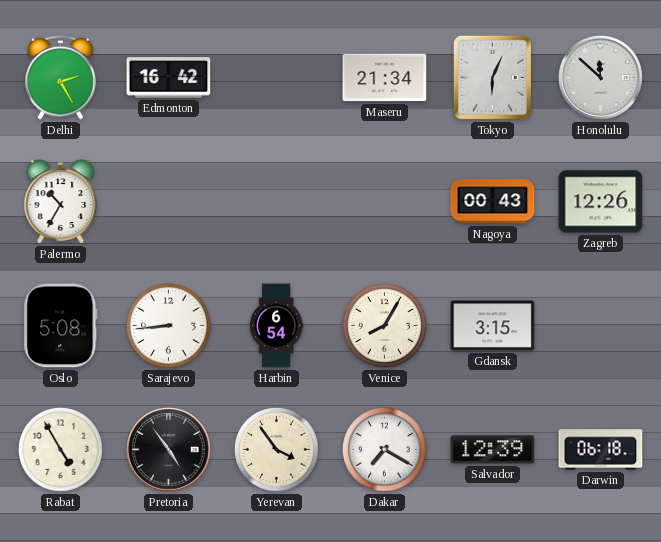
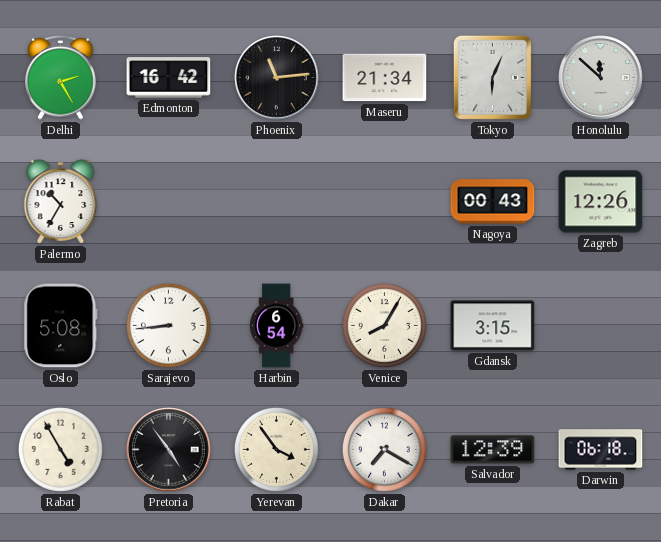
Phoenix: none -> 11:14
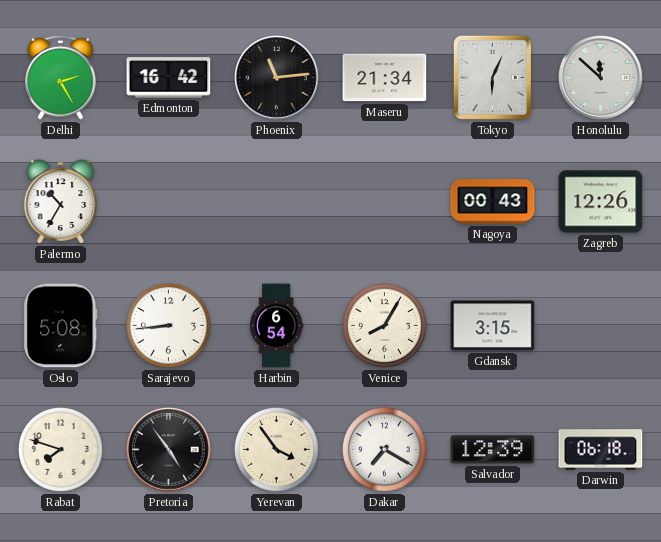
Rabat: 4:55 -> 7:48
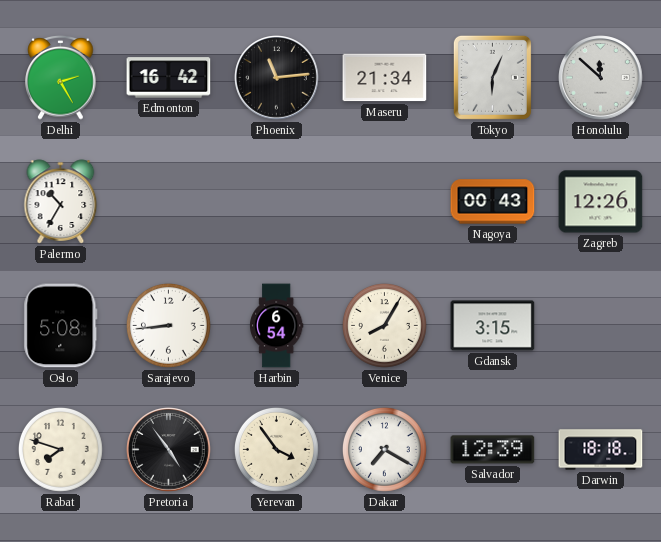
Darwin: 06:18 -> 18:18
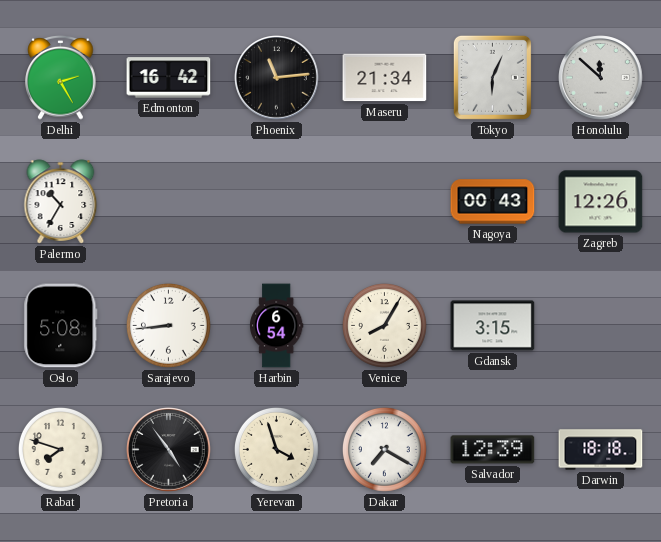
Yerevan: 3:54 -> 3:57
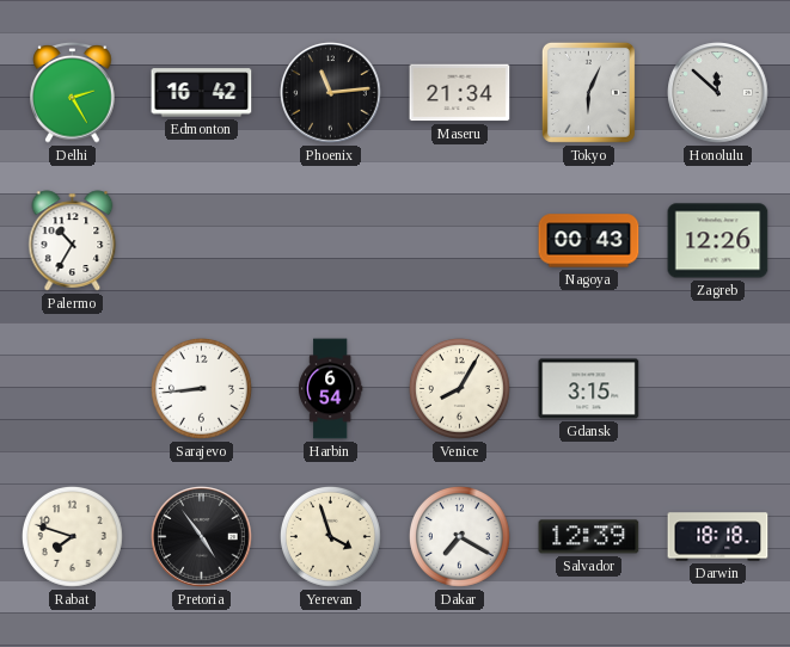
Oslo: 5:08 -> none
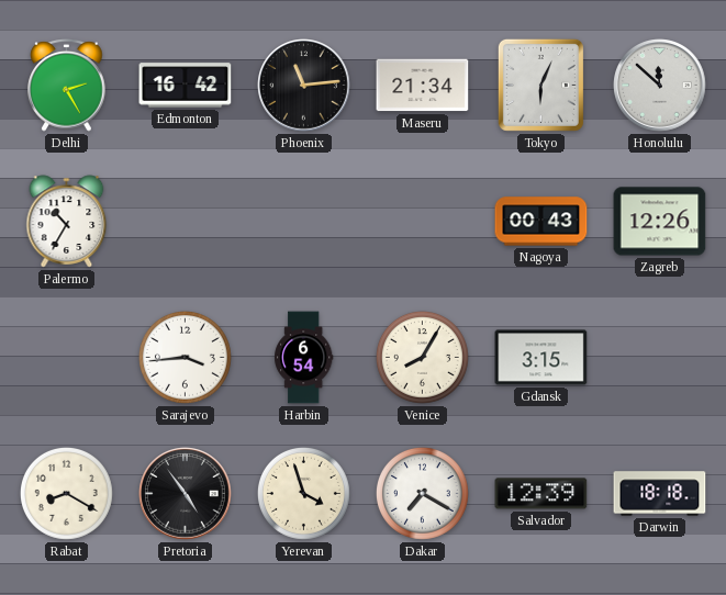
Sarajevo: 8:44 -> 3:44
Rabat: 7:48 -> 8:20
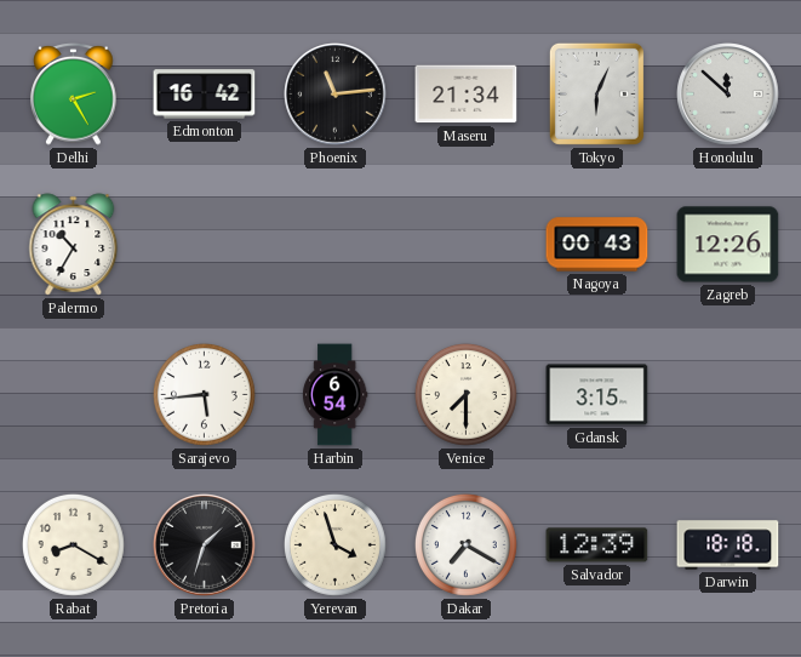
Sarajevo: 3:44 -> 5:44
Venice: 8:05 -> 7:30
Pretoria: 4:54 -> 1:33
